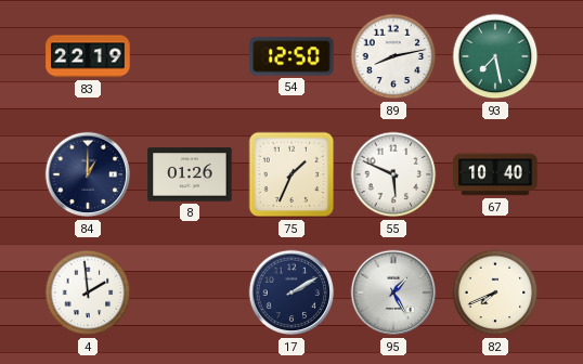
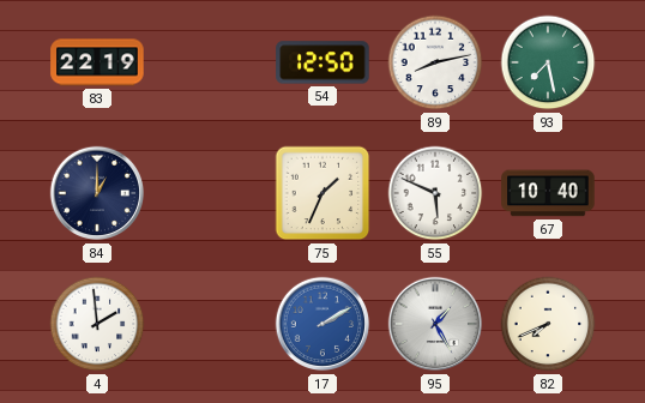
8: 01:26 -> none
17 dial: navy -> blue
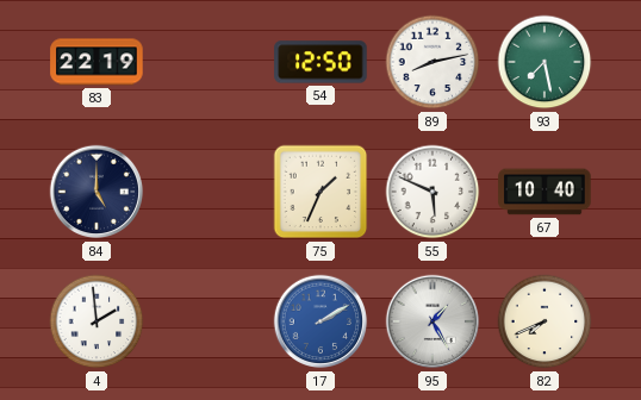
84: 1:00 -> 5:00
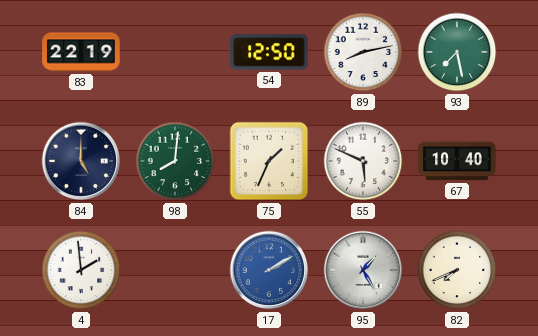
98: none -> 8:01
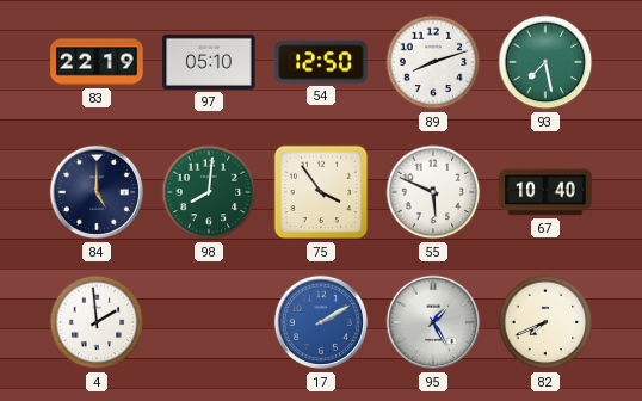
97: none -> 05:10
89: 8:13 -> 8:12
75: 1:34 -> 3:54
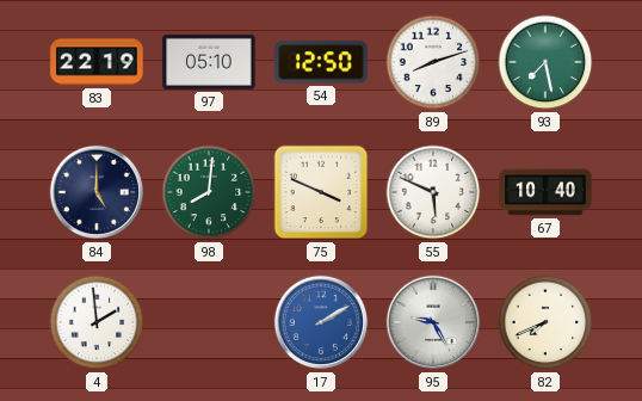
75: 3:54 -> 3:49
95: 1:25 -> 9:25
